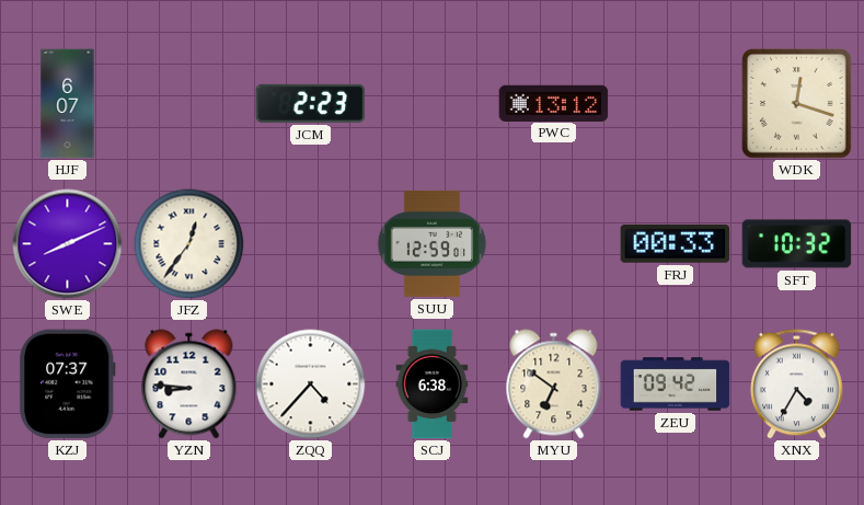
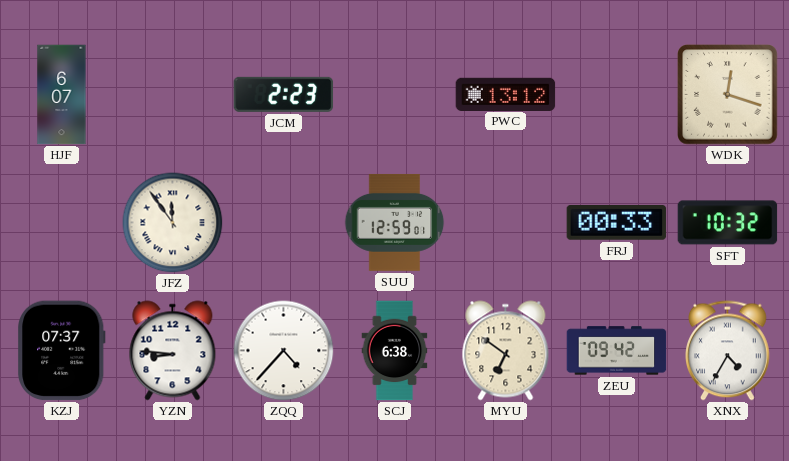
SWE: 8:11 -> none
JFZ: 12:36 -> 11:54
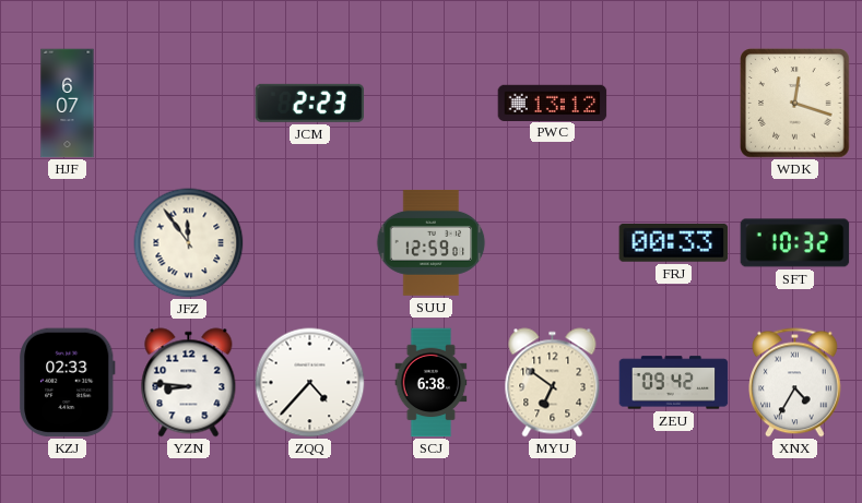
KZJ: 07:37 -> 02:33
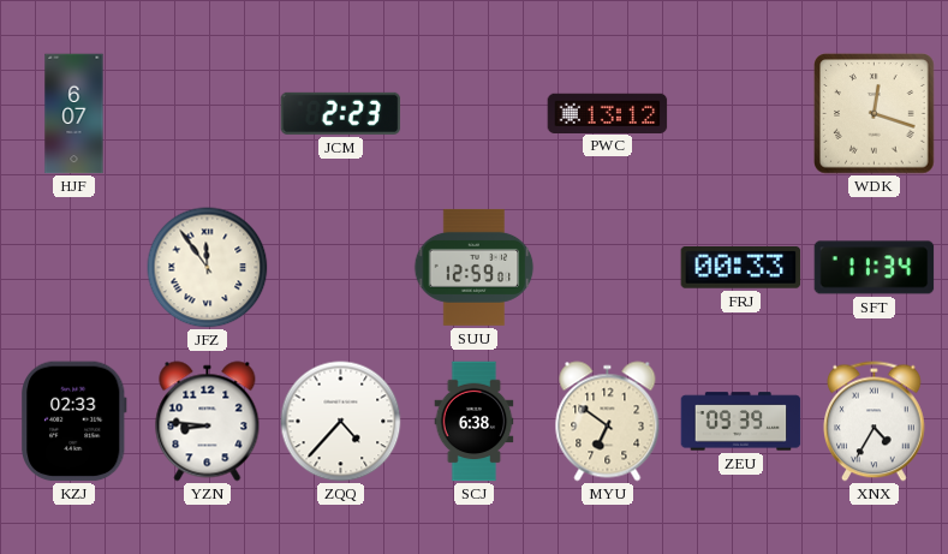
SFT: 10:32 -> 11:34
ZEU: 09:42 -> 09:39
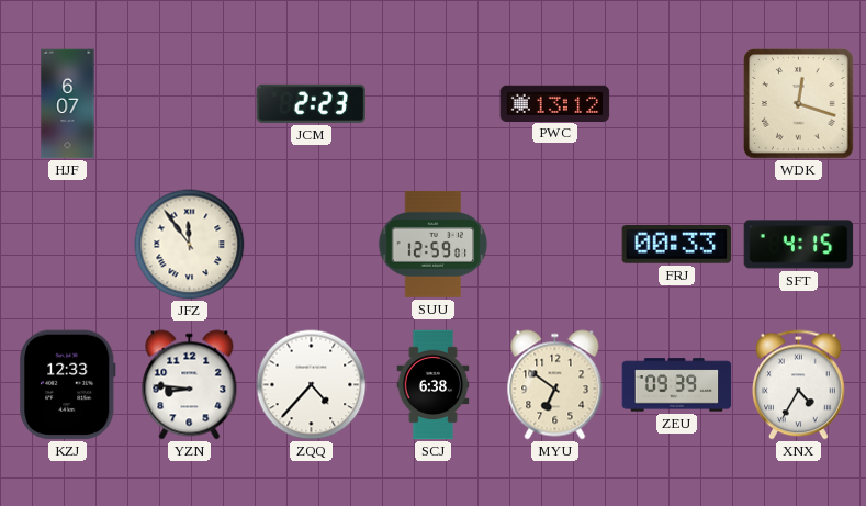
SFT: 11:34 -> 4:15
KZJ: 02:33 -> 12:33
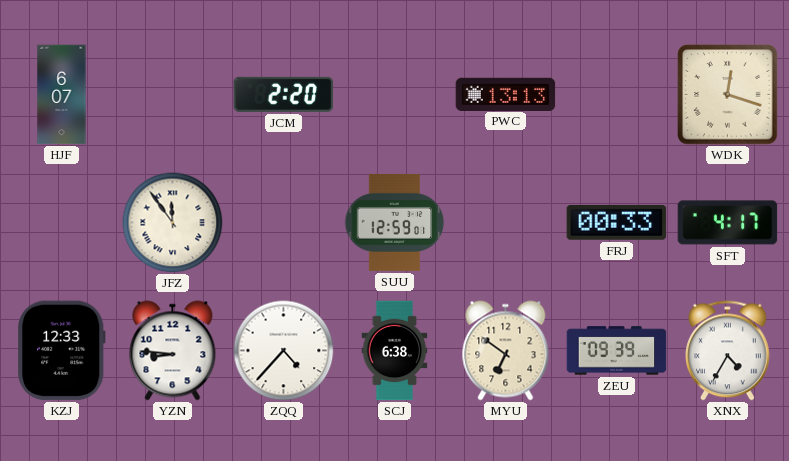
JCM: 2:23 -> 2:20
PWC: 13:12 -> 13:13
SFT: 4:15 -> 4:17
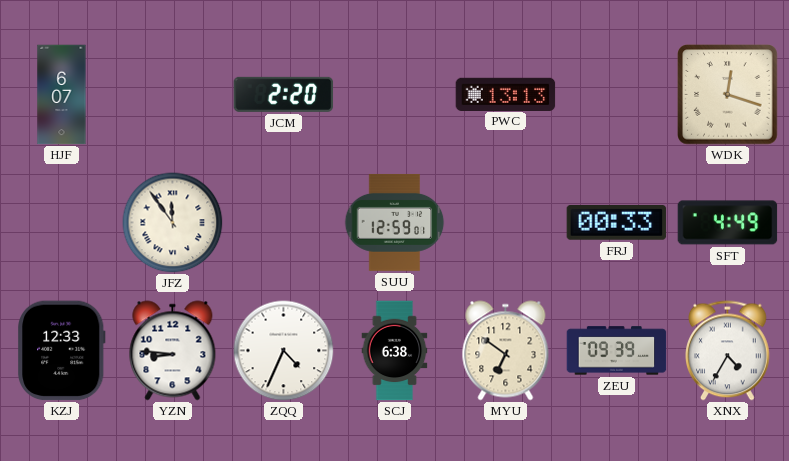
SFT: 4:17 -> 4:49
ZQQ: 4:37 -> 4:34
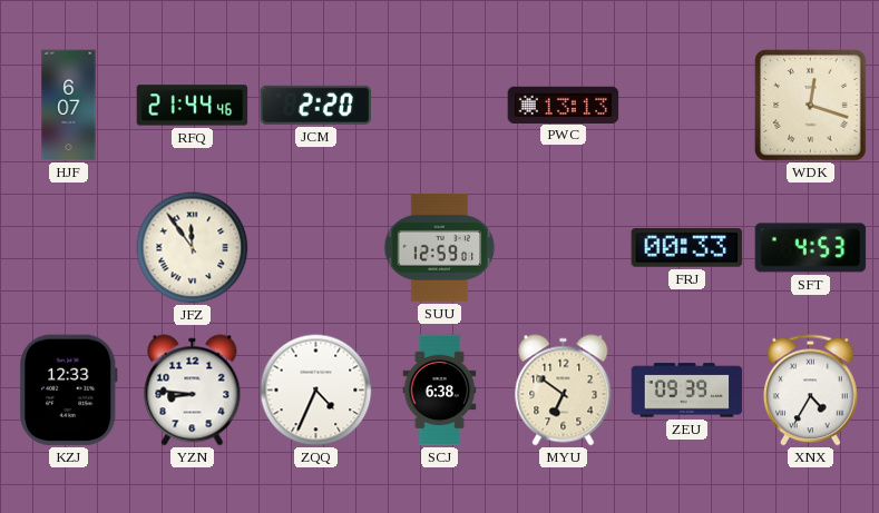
RFQ: none -> 21:44
SFT: 4:49 -> 4:53
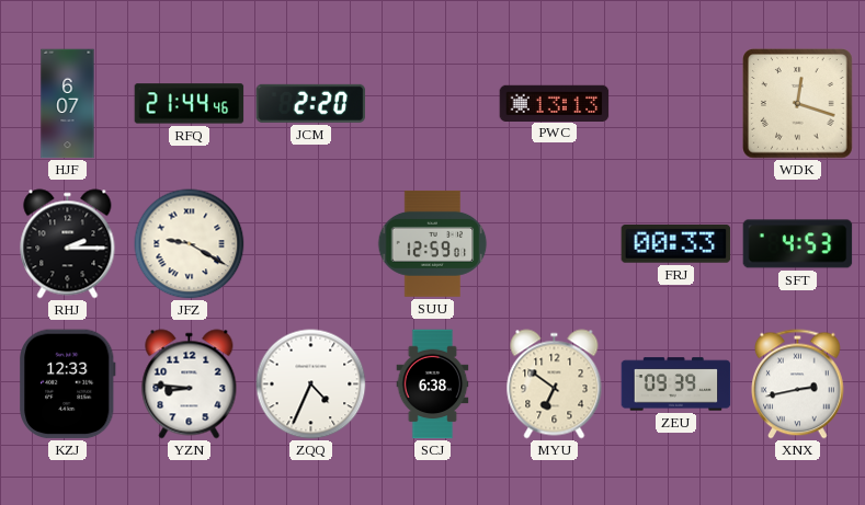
RHJ: none -> 2:15
JFZ: 11:54 -> 9:20
XNX: 4:35 -> 2:43
